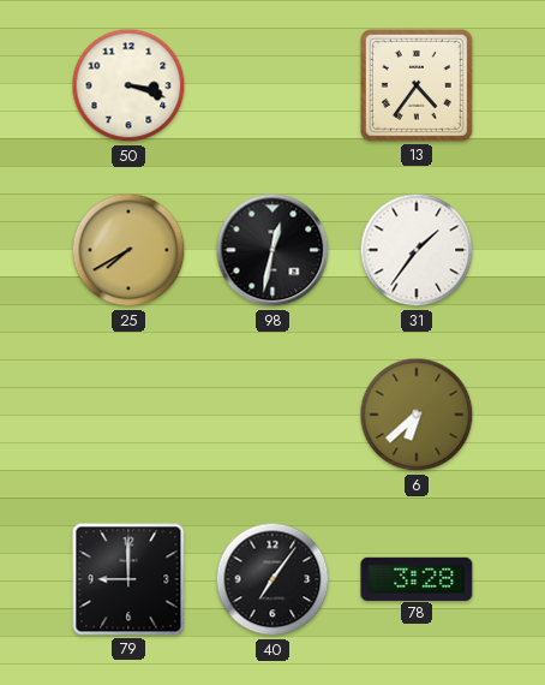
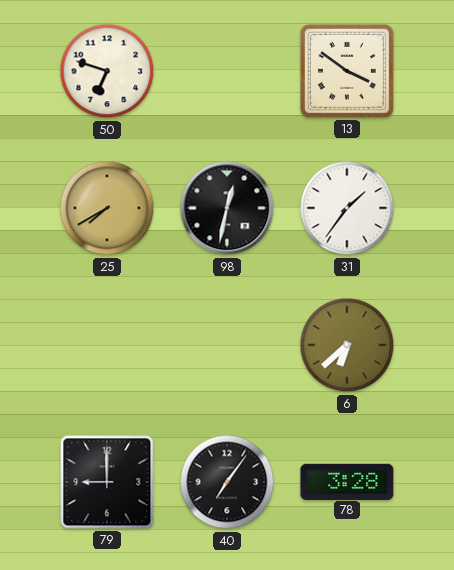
50: 3:18 -> 6:48
13: 4:36 -> 3:51
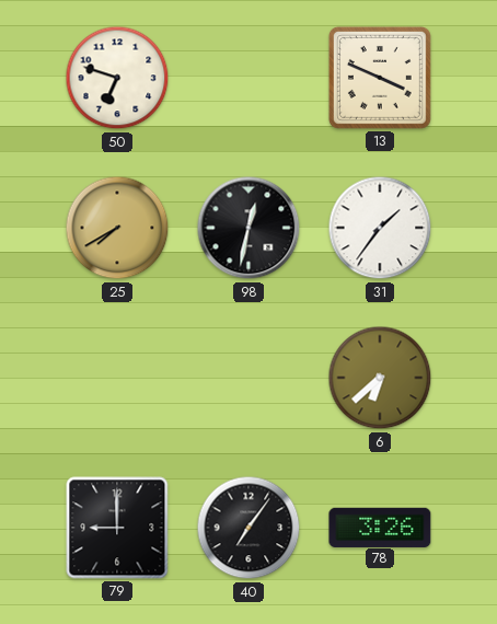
13: 3:51 -> 3:49
78: 3:28 -> 3:26
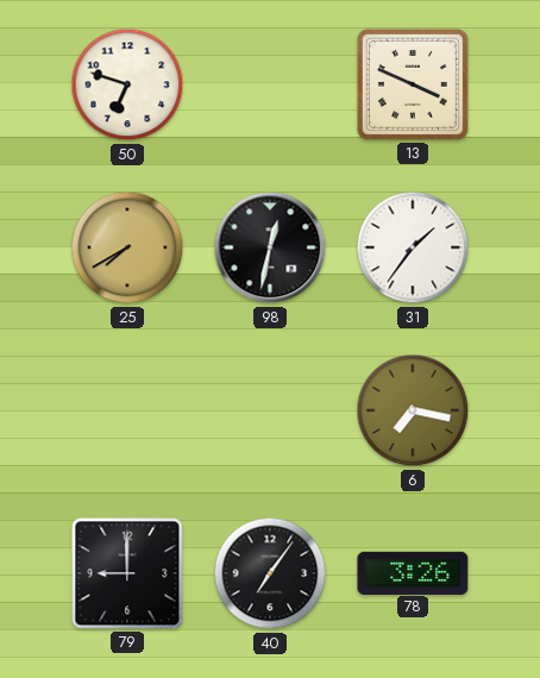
6: 6:38 -> 7:17
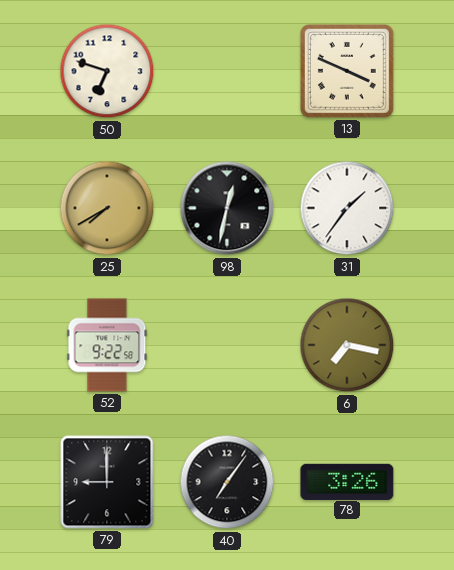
52: none -> 9:22
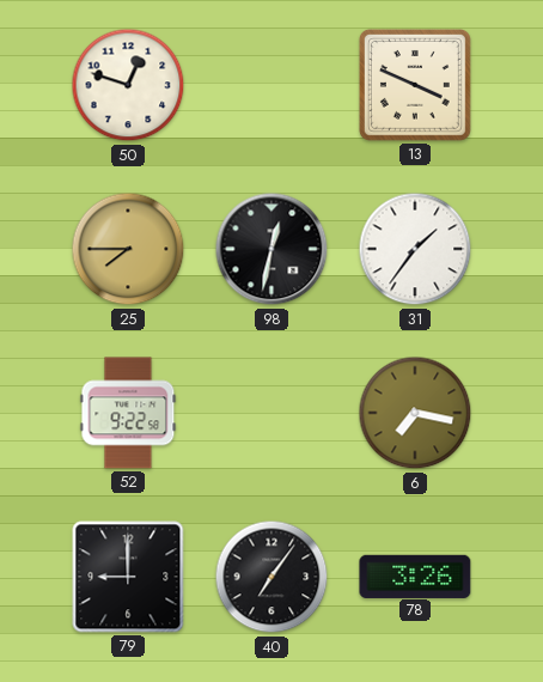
50: 6:48 -> 12:48
25: 7:40 -> 7:45
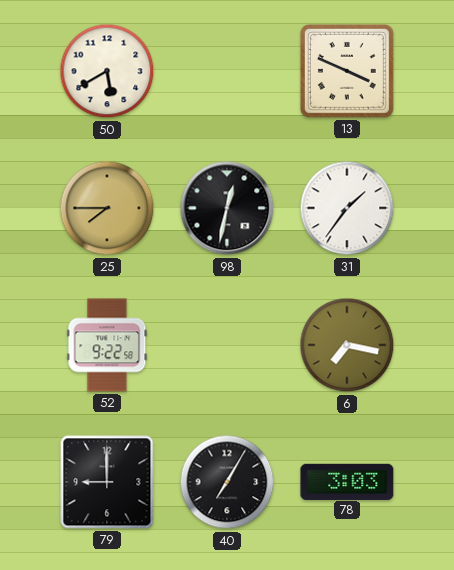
50: 12:48 -> 5:40
40: 7:06 -> 7:05
78: 3:26 -> 3:03
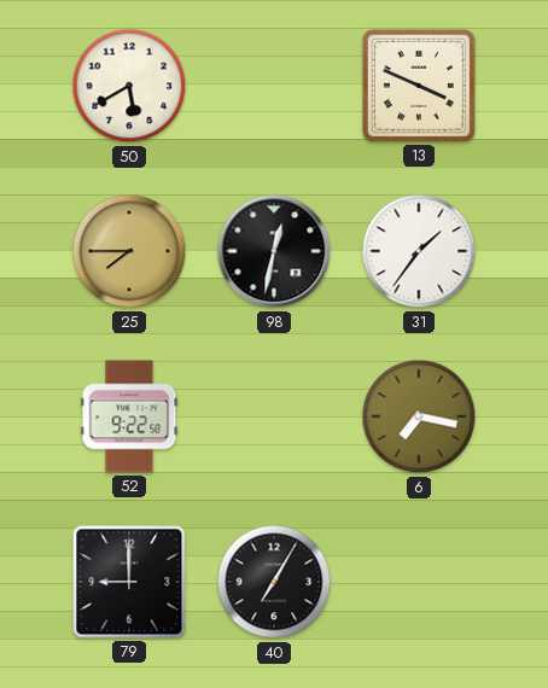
78: 3:03 -> none
